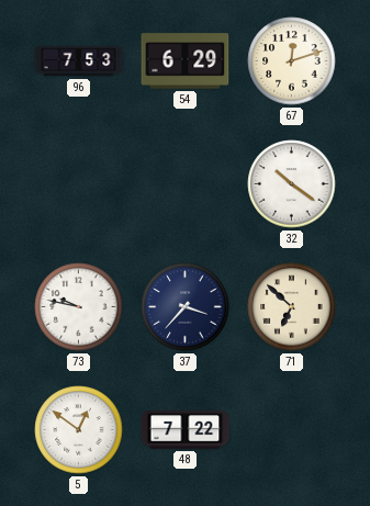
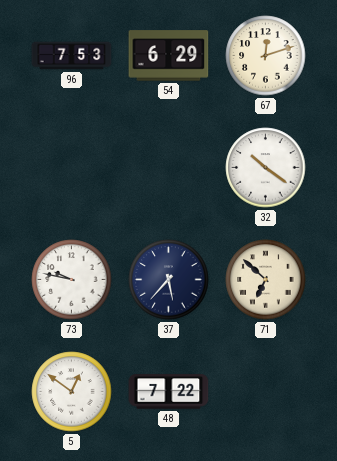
37: 3:37 -> 5:37
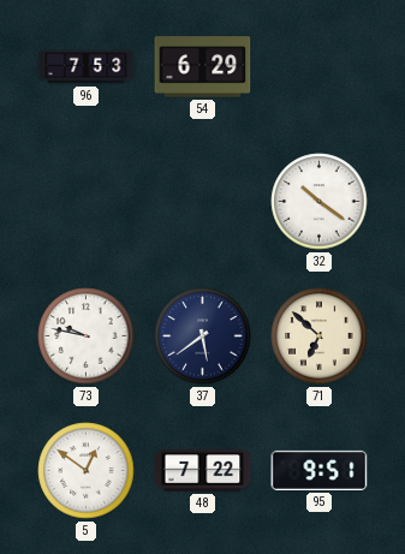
67: 12:12 -> none
37: 5:37 -> 5:39
95: none -> 9:51
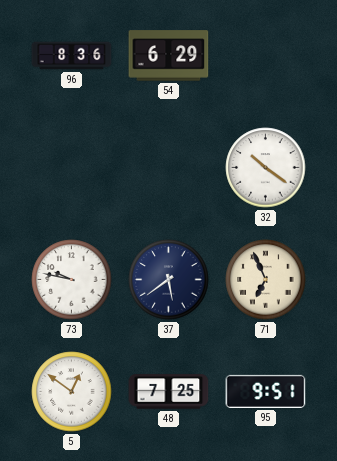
96: 7:53 -> 8:36
71: 6:52 -> 6:56
48: 7:22 -> 7:25
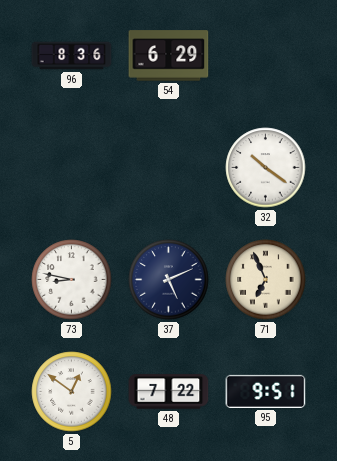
73: 9:47 -> 8:47
37: 5:39 -> 5:11
48: 7:25 -> 7:22
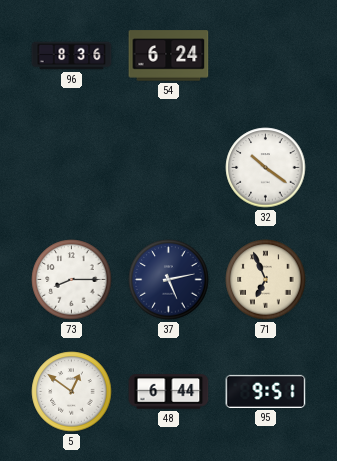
54: 6:29 -> 6:24
73: 8:47 -> 8:15
37: 5:11 -> 5:13
48: 7:22 -> 6:44
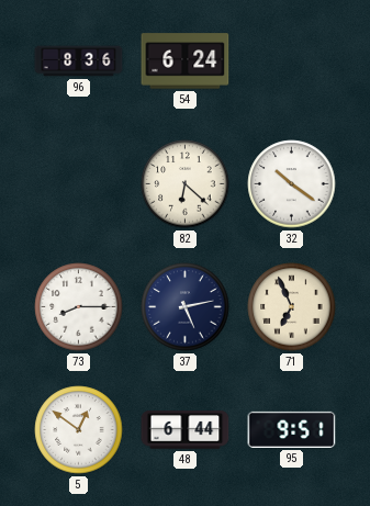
82: none -> 6:22
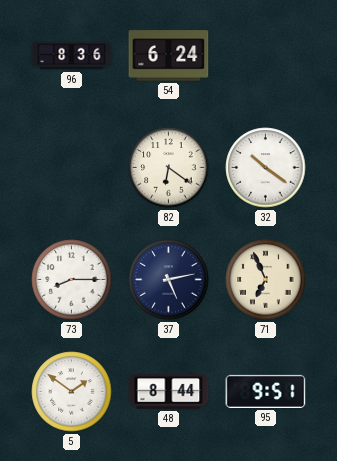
82: 6:22 -> 6:21
5: 12:51 -> 1:51
48: 6:44 -> 8:44
